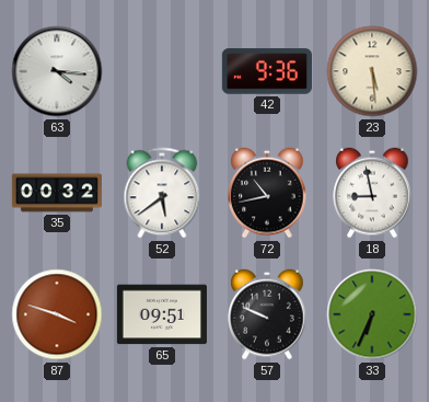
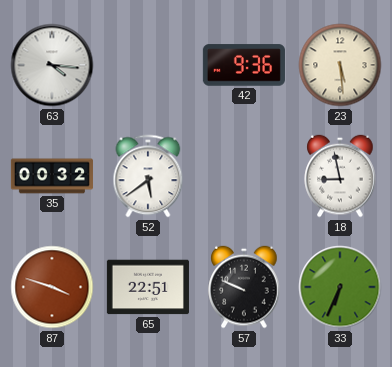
72: 10:43 -> none
65: 09:51 -> 22:51
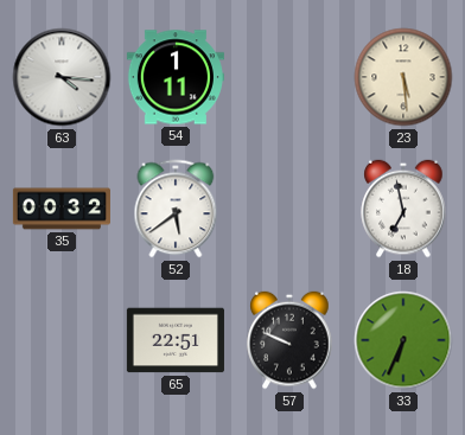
54: none -> 1:11
42: 9:36 -> none
18: 8:58 -> 6:58
87: 3:48 -> none
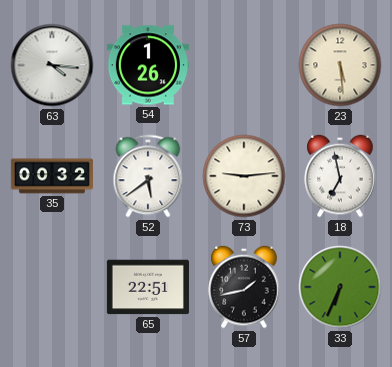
54: 1:11 -> 1:26
73: none -> 9:14
57: 9:49 -> 1:43
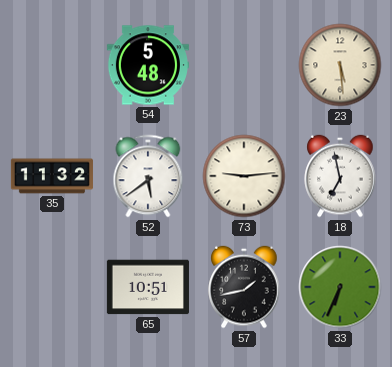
63: 4:16 -> none
54: 1:26 -> 5:48
35: 00:32 -> 11:32
65: 22:51 -> 10:51
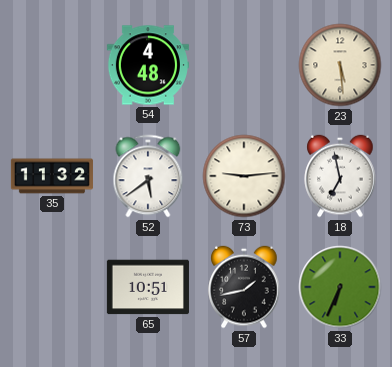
54: 5:48 -> 4:48
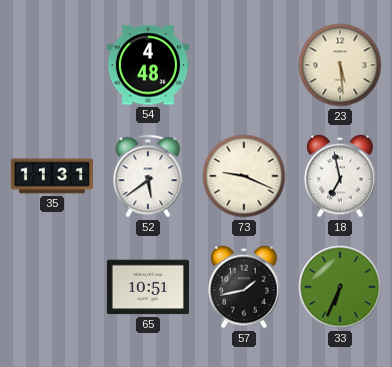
35: 11:32 -> 11:31
73: 9:14 -> 9:19
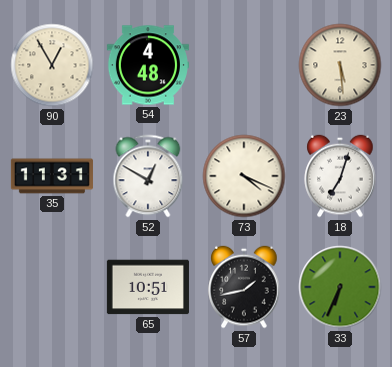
90: none -> 12:55
52: 5:39 -> 12:50
73: 9:19 -> 4:19
18: 6:58 -> 7:03
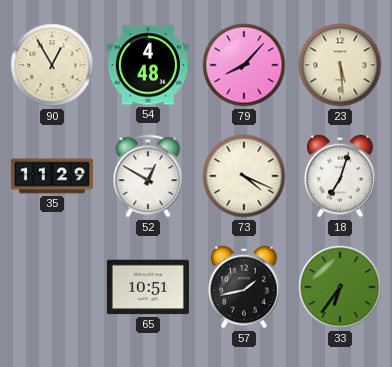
79: none -> 8:07
35: 11:31 -> 11:29
33: 6:34 -> 6:36
